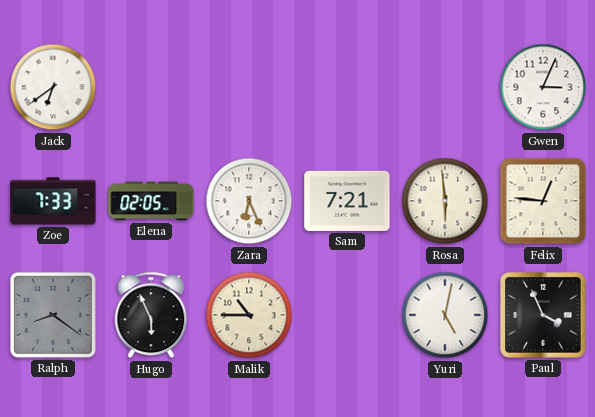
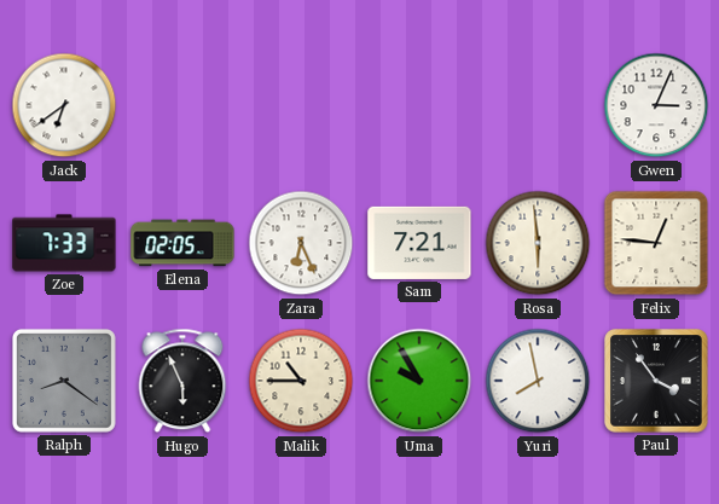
Uma: none -> 9:55
Yuri: 5:02 -> 7:58
Paul: 3:56 -> 3:54
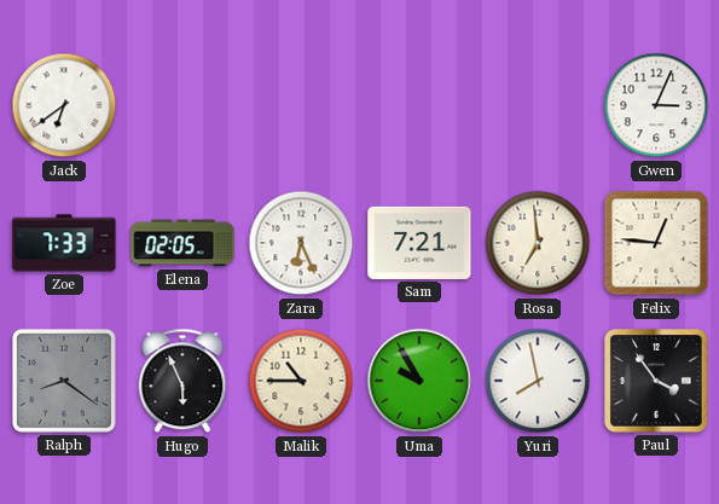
Rosa: 5:59 -> 6:59
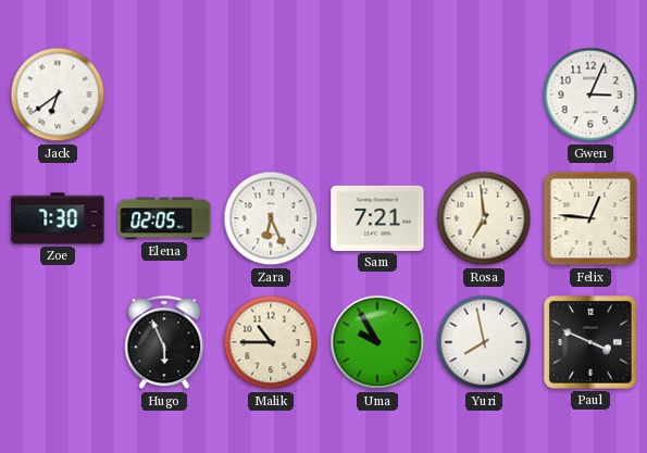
Zoe: 7:33 -> 7:30
Ralph: 8:21 -> none
Paul: 3:54 -> 3:49
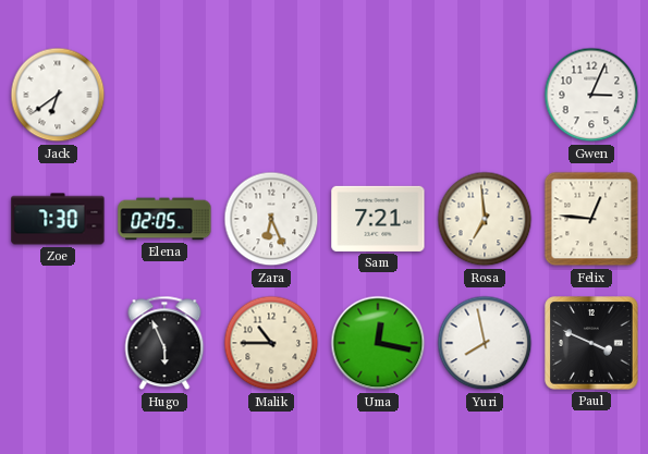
Uma: 9:55 -> 12:17
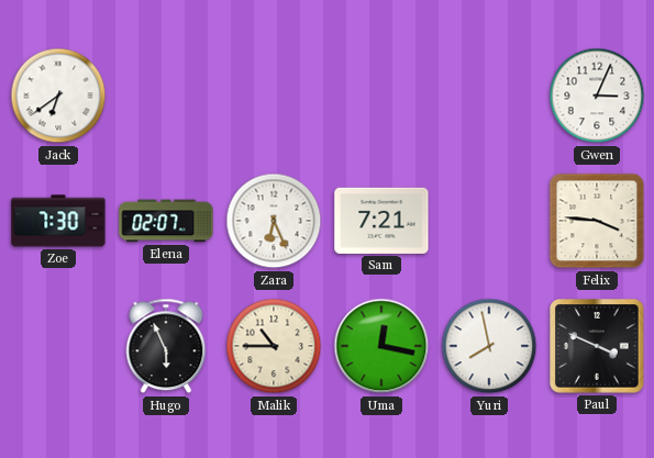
Elena: 02:05 -> 02:07
Rosa: 6:59 -> none
Felix: 12:46 -> 3:46
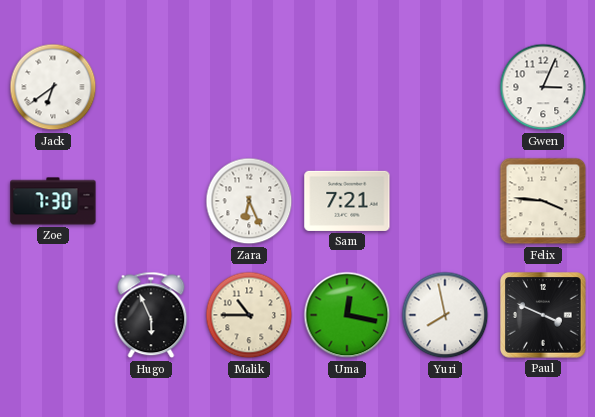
Elena: 02:07 -> none
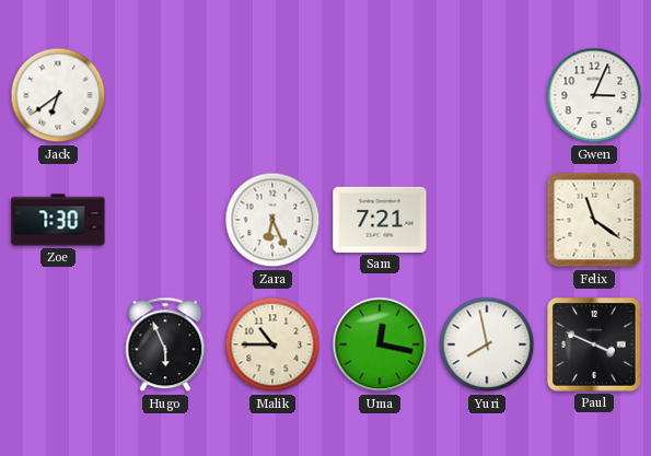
Felix: 3:46 -> 11:21
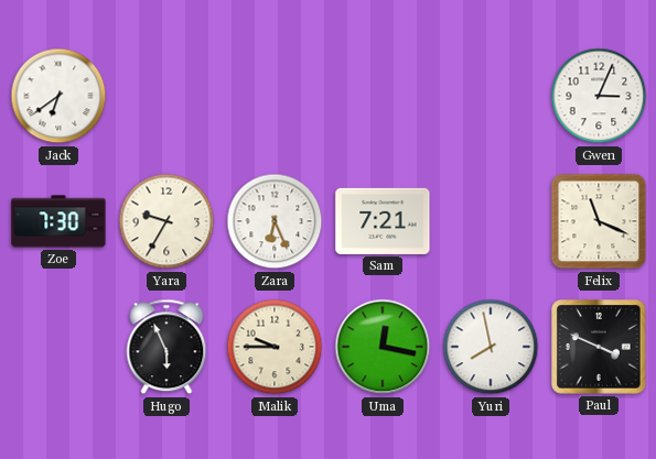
Yara: none -> 9:35
Felix: 11:21 -> 11:19
Malik: 10:45 -> 9:45
